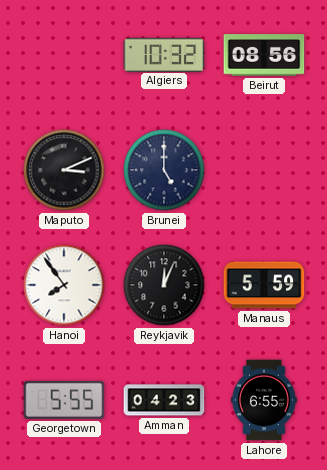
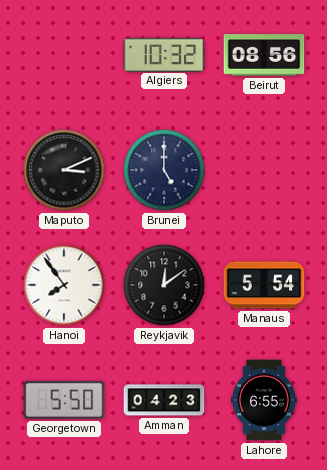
Reykjavik: 12:04 -> 12:09
Manaus: 5:59 -> 5:54
Georgetown: 5:55 -> 5:50
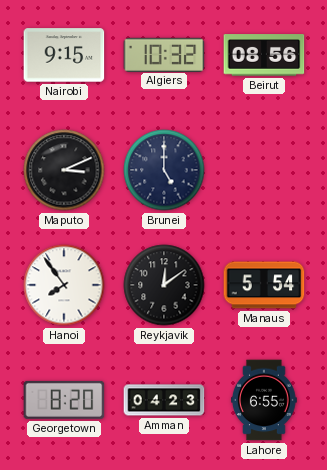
Nairobi: none -> 9:15
Georgetown: 5:50 -> 8:20
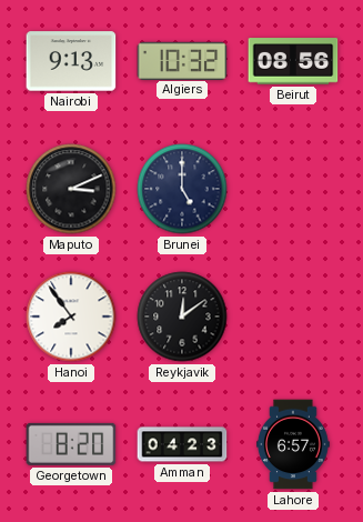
Nairobi: 9:15 -> 9:13
Manaus: 5:54 -> none
Lahore: 6:55 -> 6:57
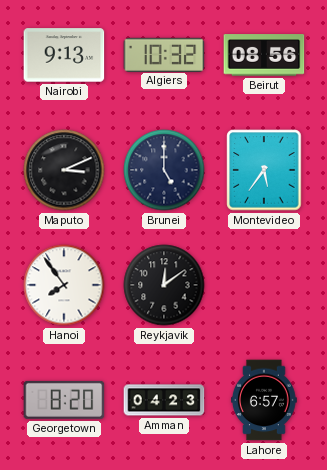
Montevideo: none -> 5:36
